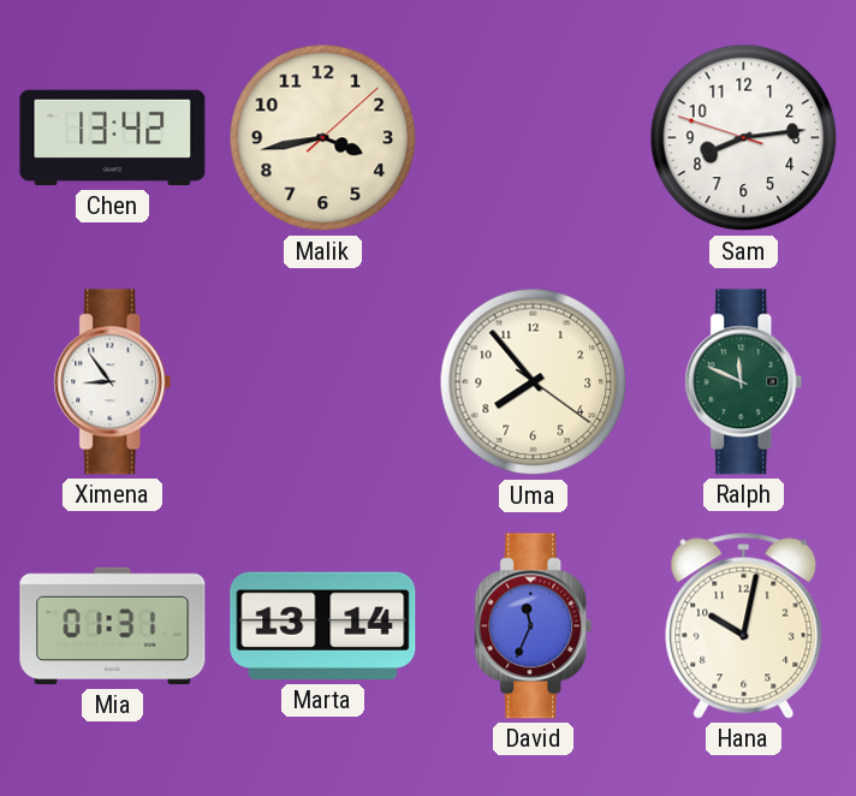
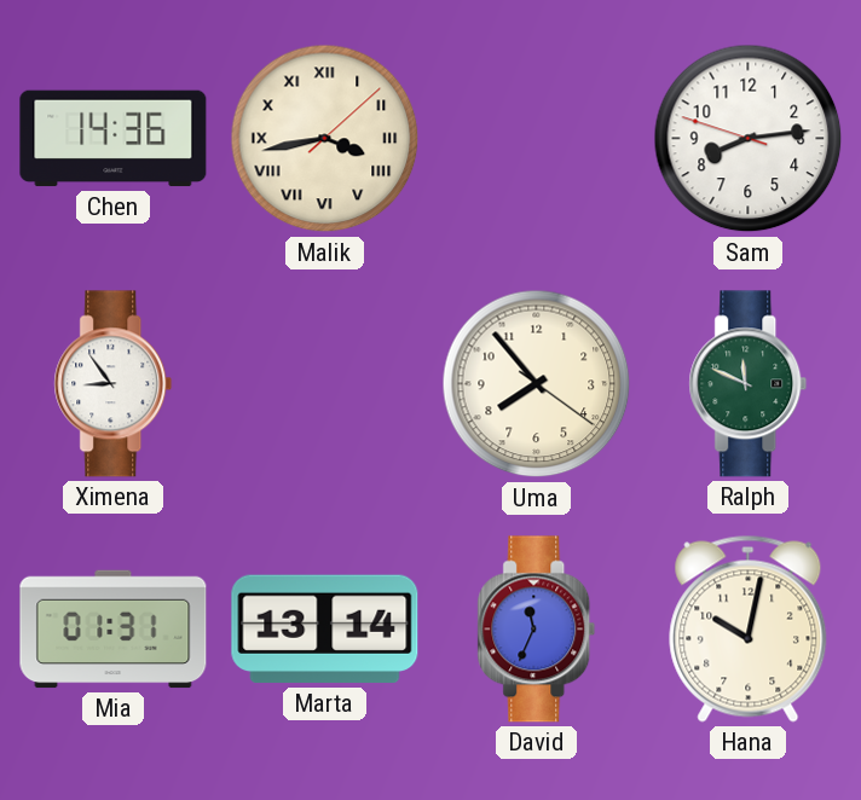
Chen: 13:42 -> 14:36
Malik numerals: Arabic -> Roman
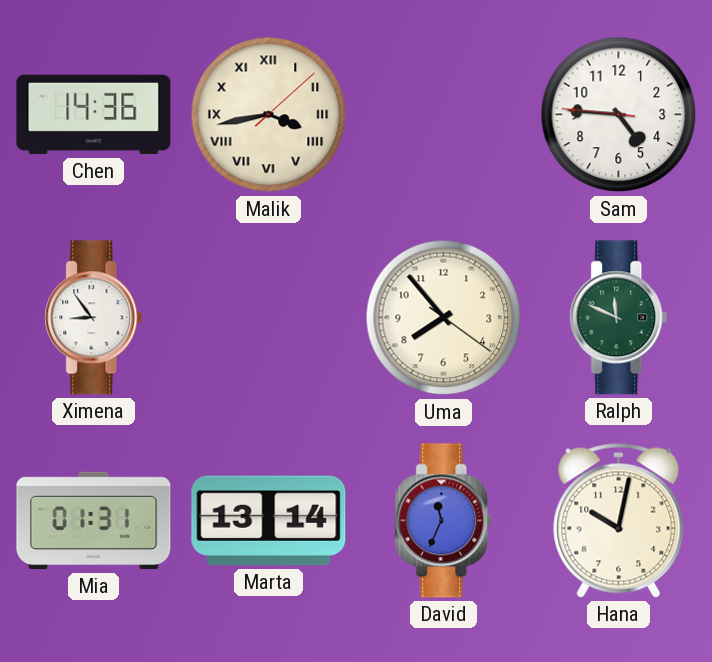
Sam: 8:13 -> 4:45
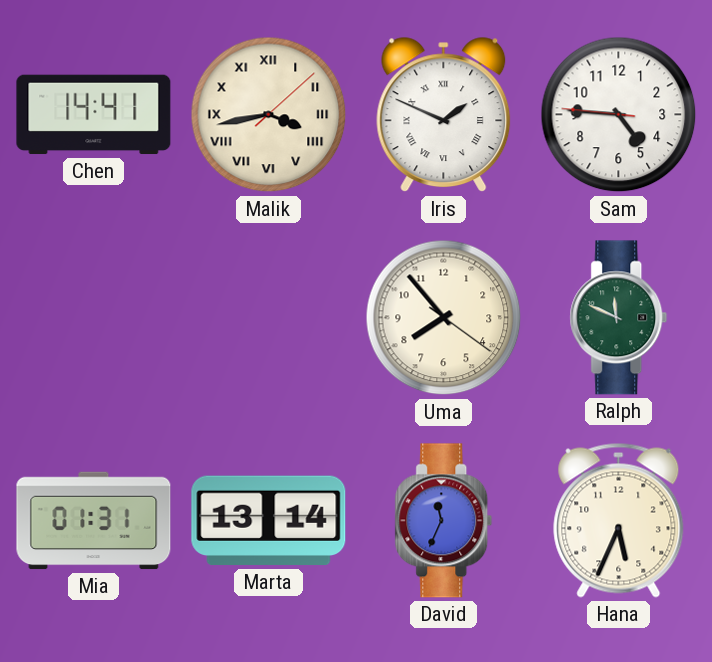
Chen: 14:36 -> 14:41
Iris: none -> 1:49
Ximena: 8:54 -> none
Hana: 10:02 -> 5:34
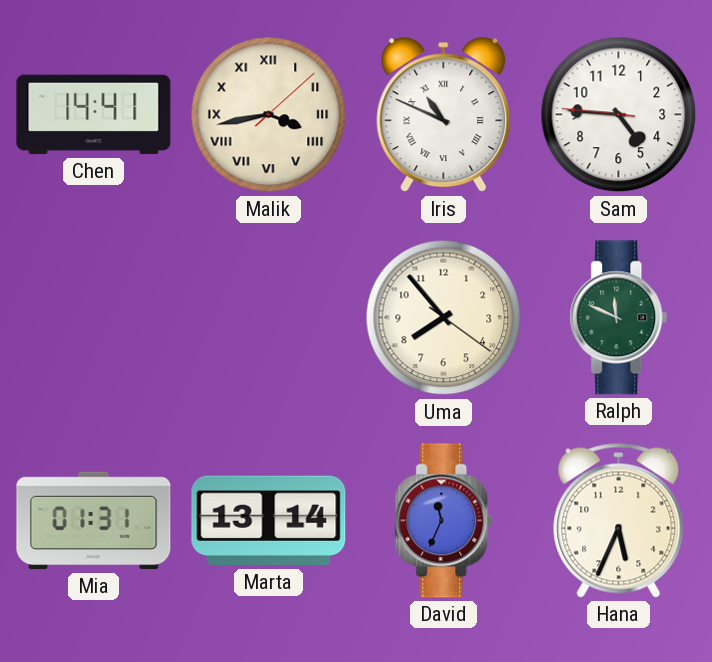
Iris: 1:49 -> 10:49
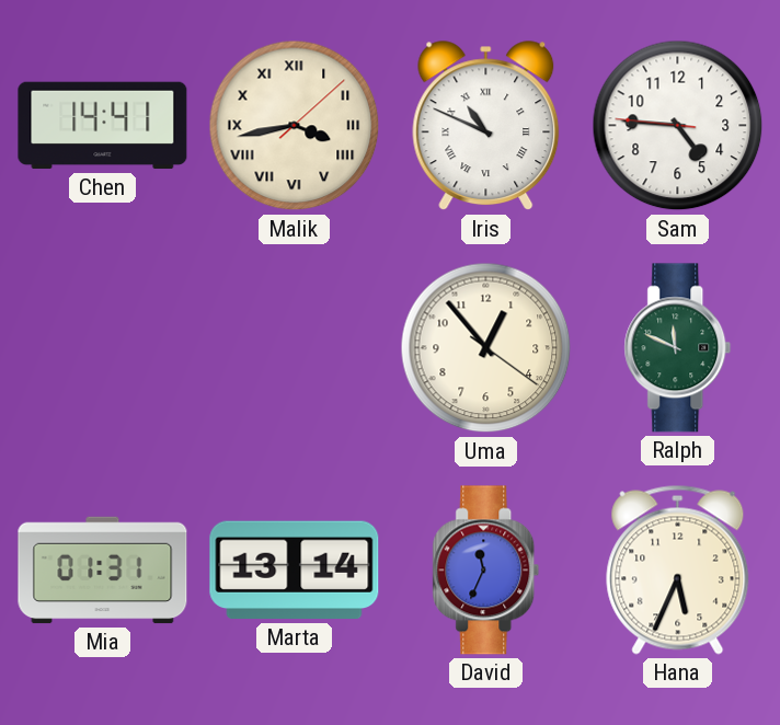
Uma: 7:53 -> 12:53
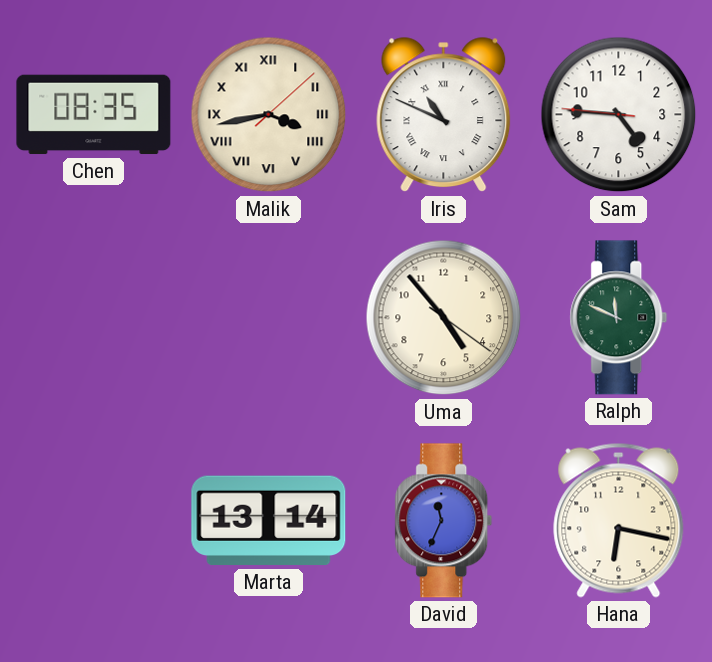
Chen: 14:41 -> 08:35
Uma: 12:53 -> 4:53
Mia: 01:31 -> none
Hana: 5:34 -> 6:17
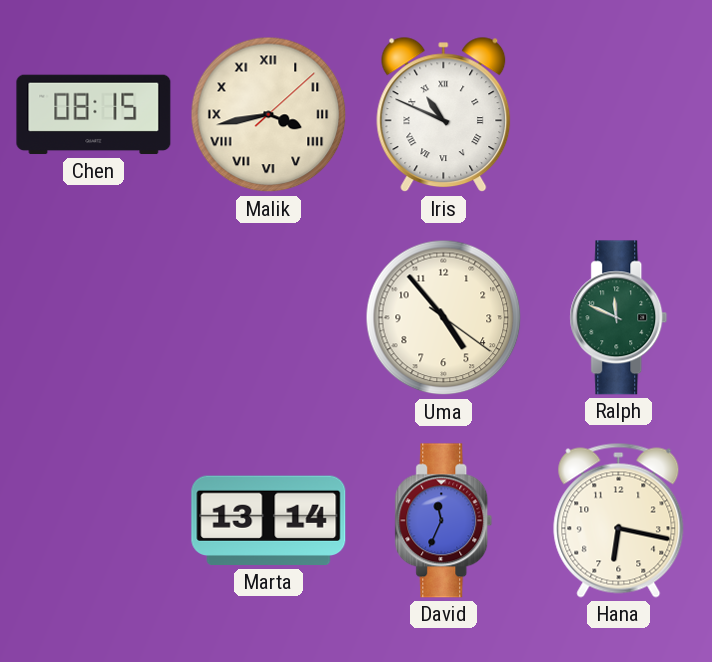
Chen: 08:35 -> 08:15
Sam: 4:45 -> none
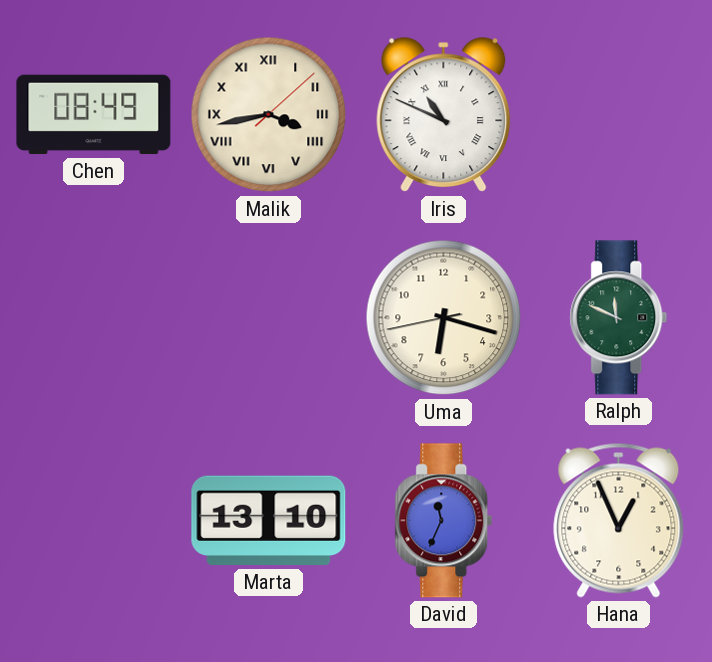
Chen: 08:15 -> 08:49
Uma: 4:53 -> 6:17
Marta: 13:14 -> 13:10
Hana: 6:17 -> 12:56
